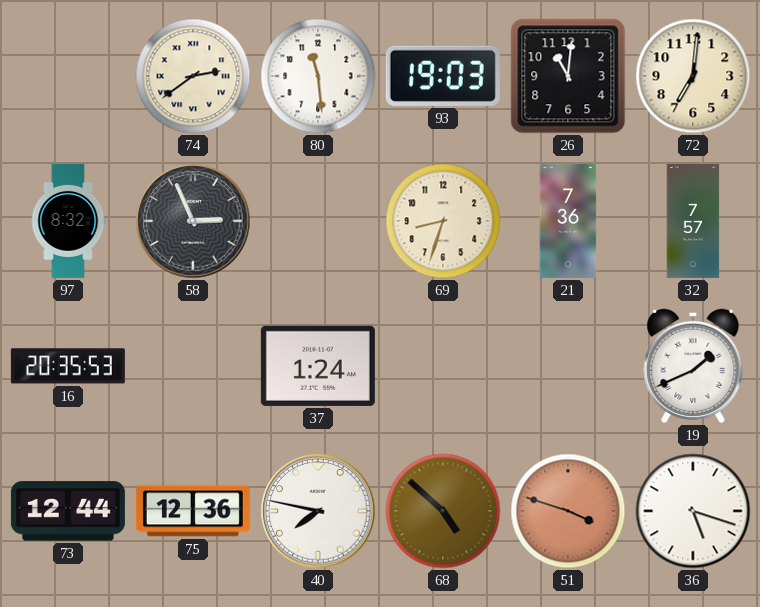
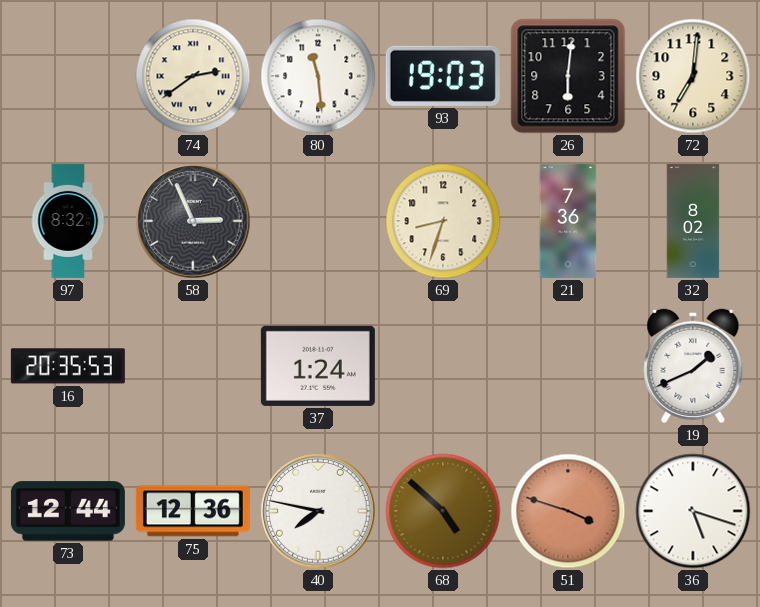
26: 11:01 -> 6:01
32: 7:57 -> 8:02
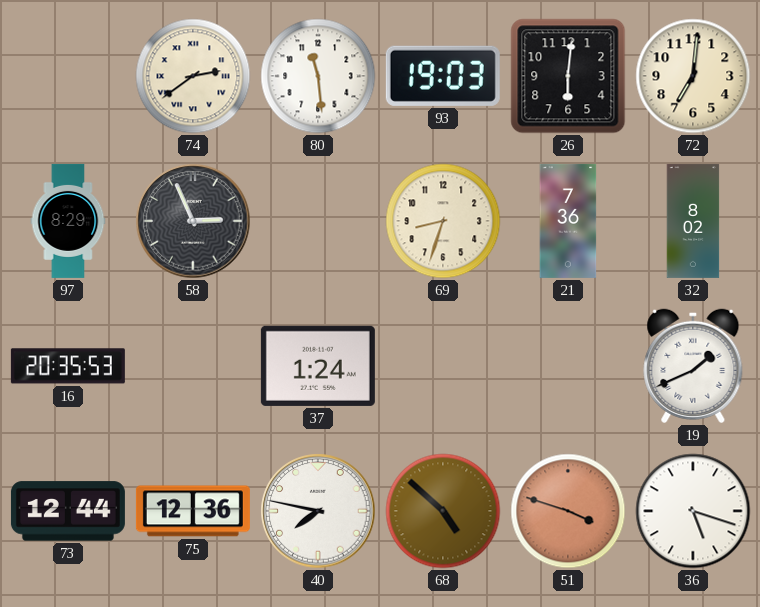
97: 8:32 -> 8:29
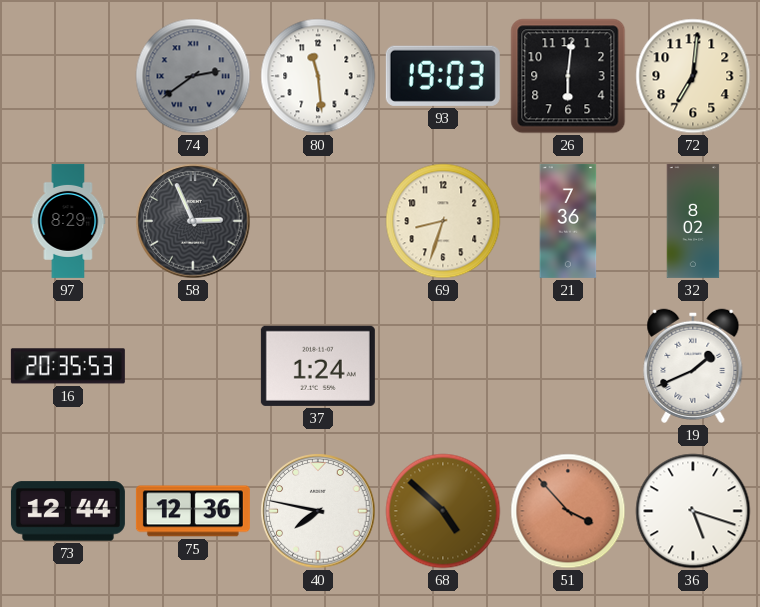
74 dial: cream -> grey
51: 3:48 -> 3:53
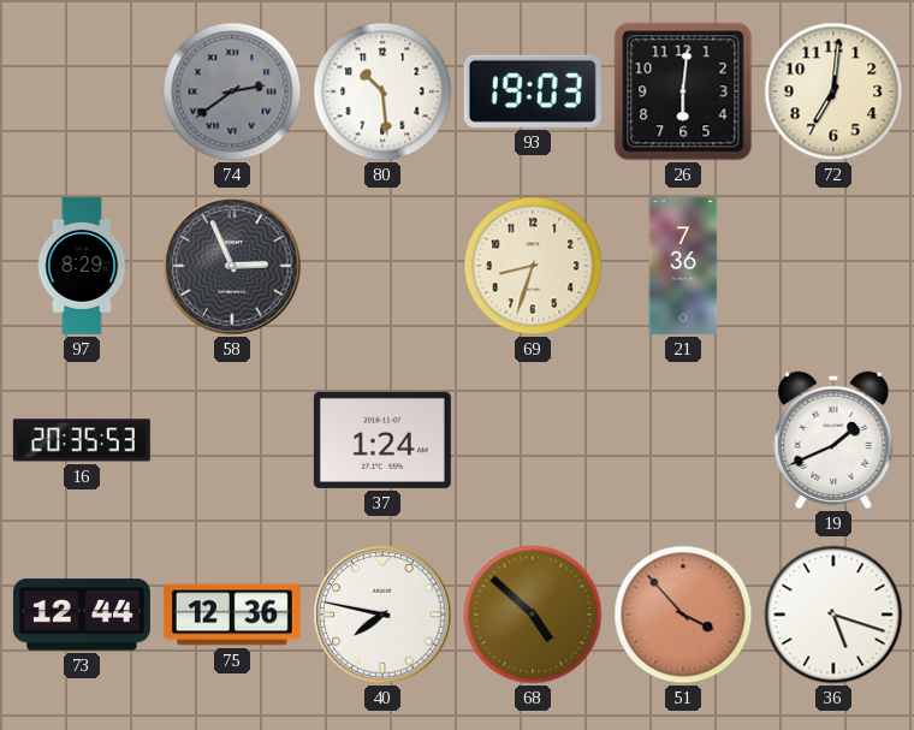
80: 11:29 -> 10:29
32: 8:02 -> none
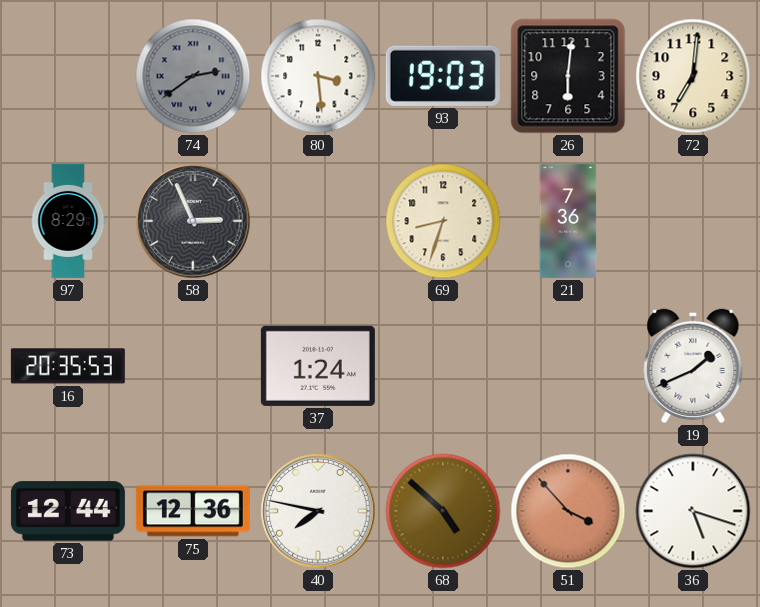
80: 10:29 -> 3:29
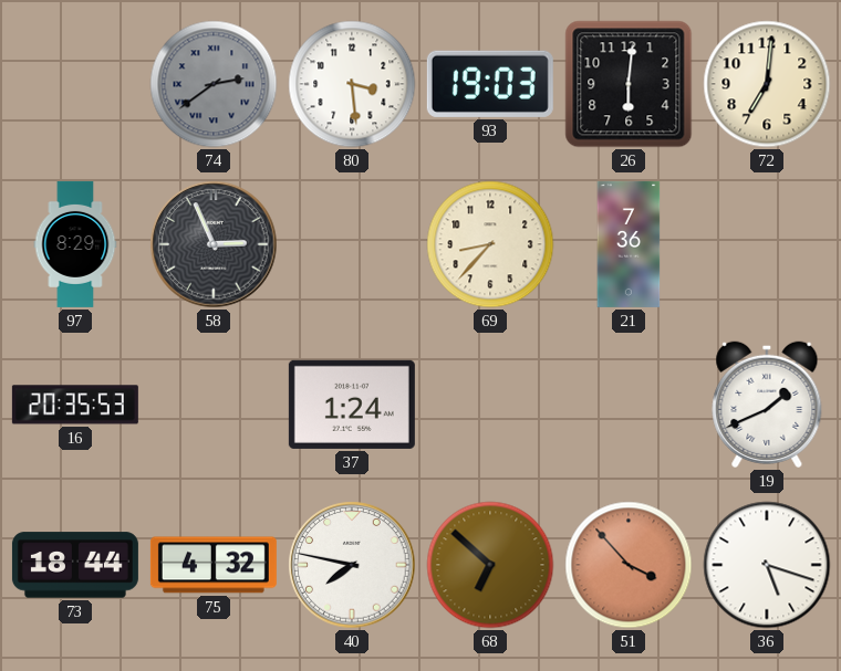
69: 8:33 -> 8:37
73: 12:44 -> 18:44
75: 12:36 -> 4:32
68: 4:52 -> 6:52
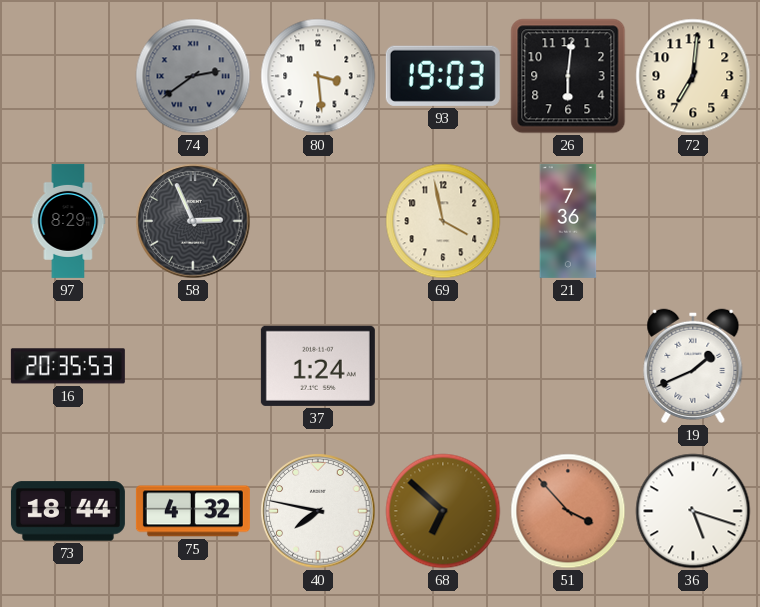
69: 8:37 -> 3:58
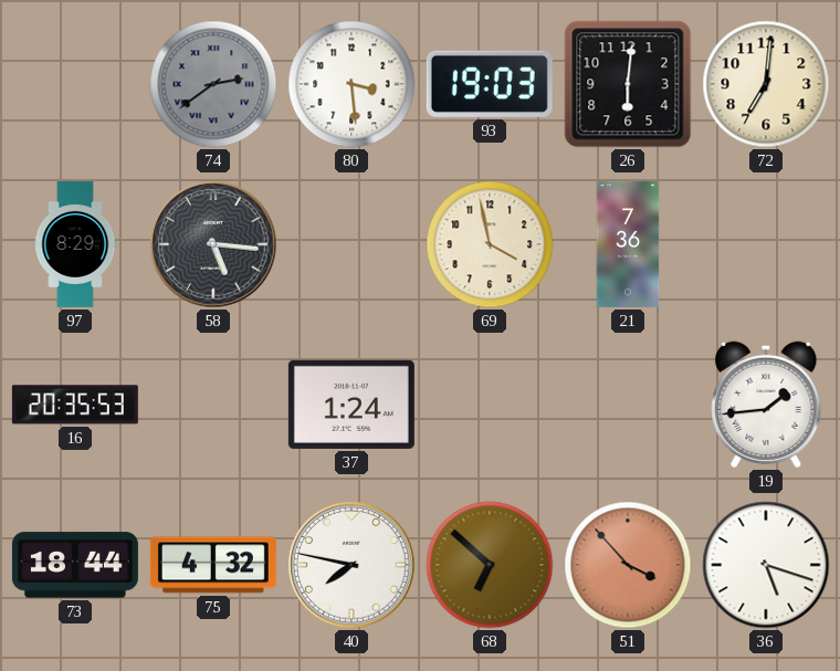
58: 2:56 -> 5:16
19: 1:41 -> 1:44
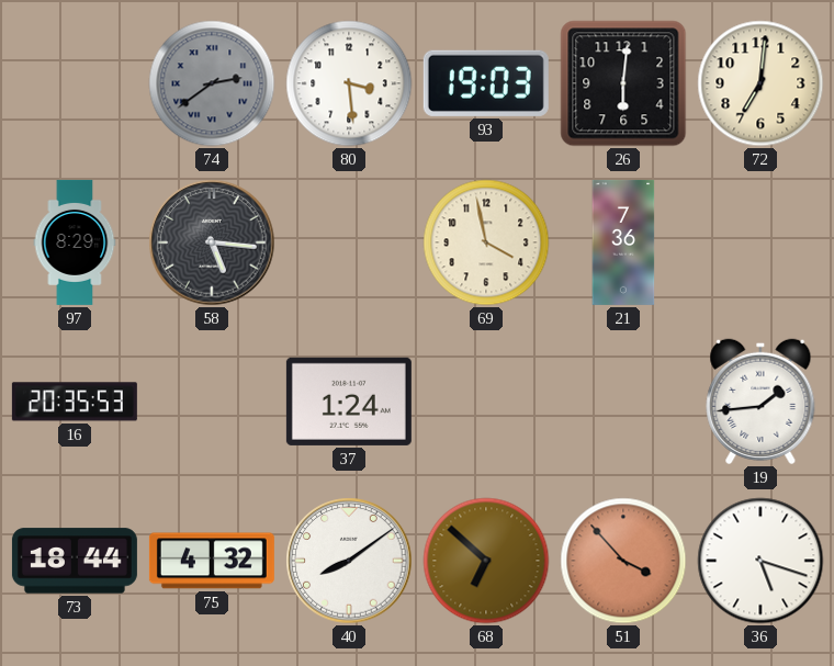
40: 7:47 -> 8:09
